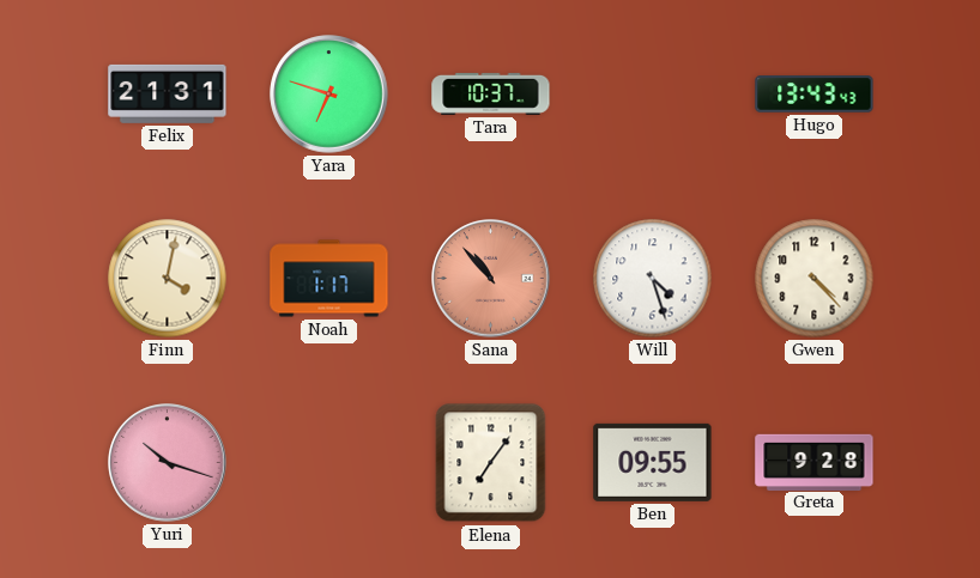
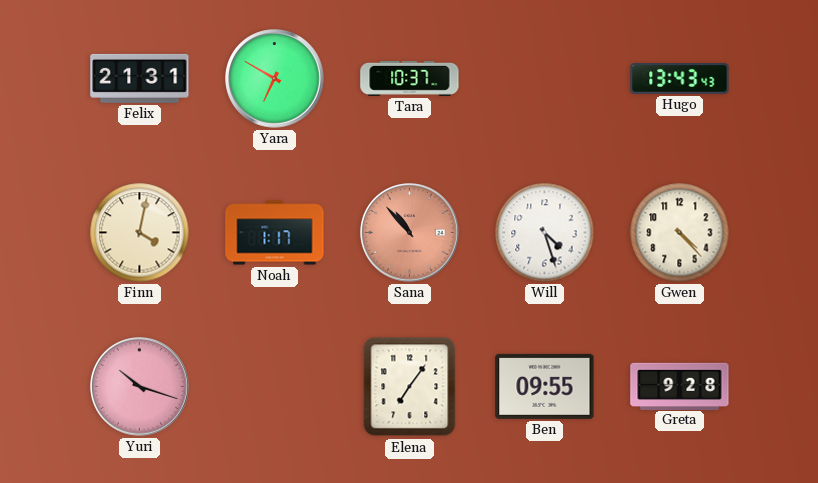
Yara: 6:48 -> 6:50
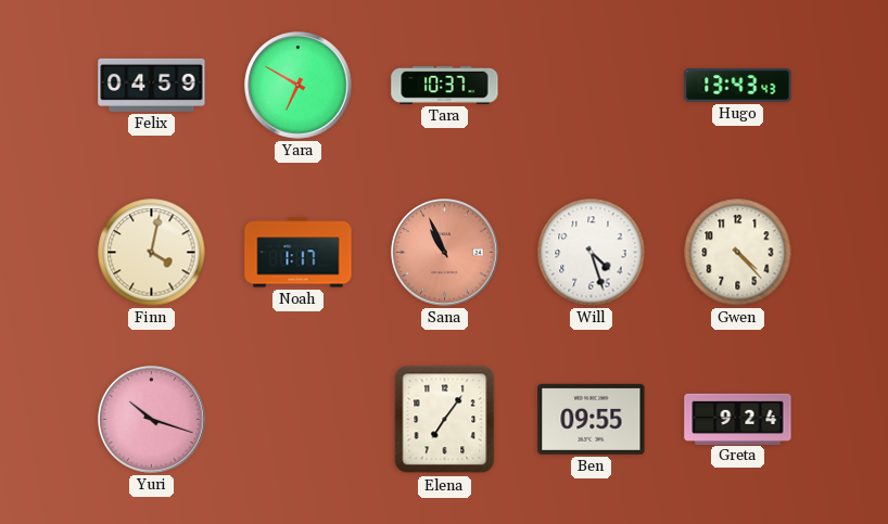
Felix: 21:31 -> 04:59
Sana: 10:53 -> 10:56
Greta: 9:28 -> 9:24
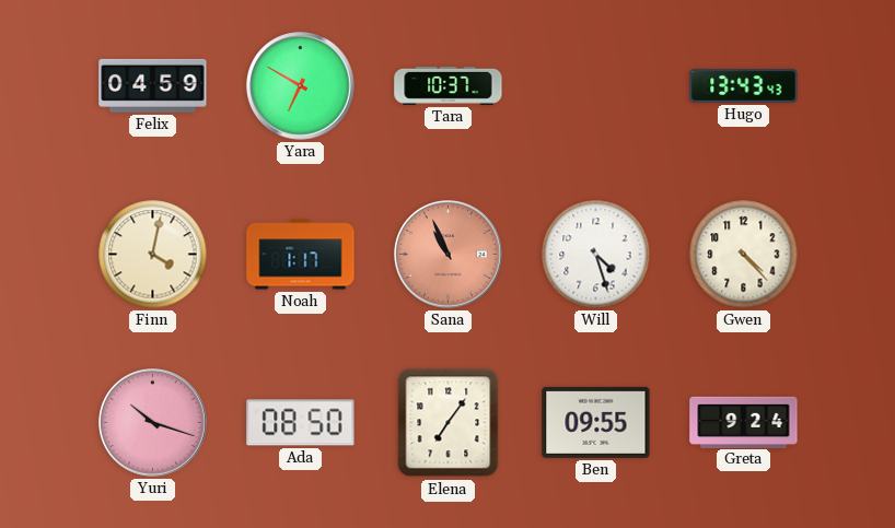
Ada: none -> 08:50
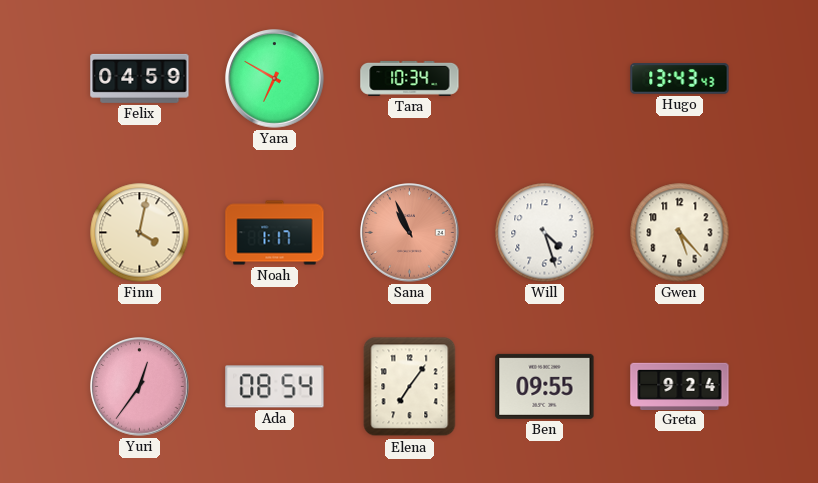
Tara: 10:37 -> 10:34
Gwen: 4:23 -> 5:23
Yuri: 10:18 -> 12:36
Ada: 08:50 -> 08:54
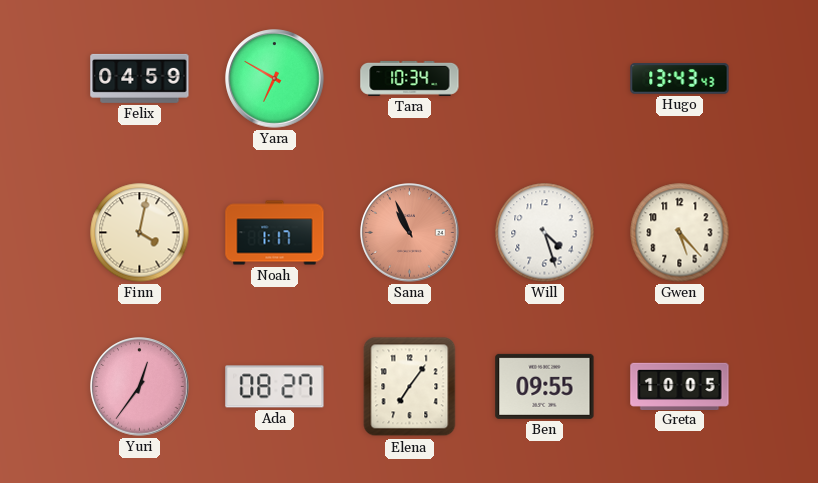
Ada: 08:54 -> 08:27
Greta: 9:24 -> 10:05
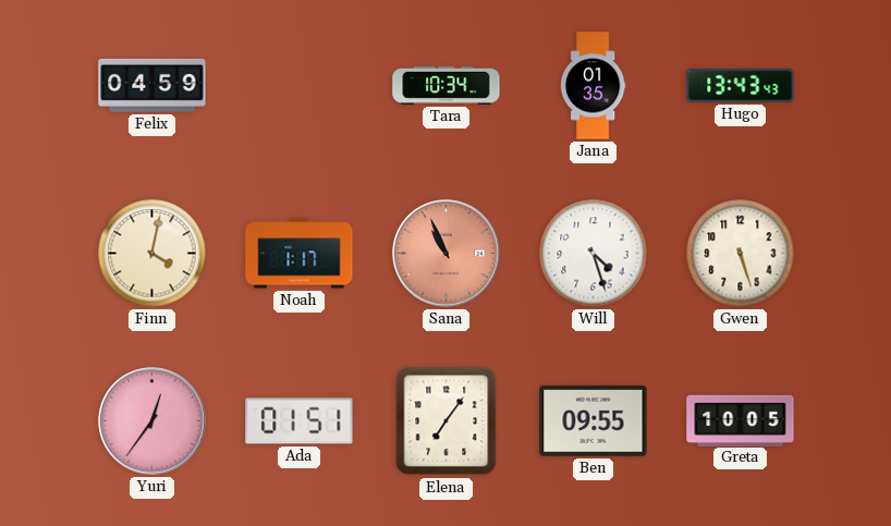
Yara: 6:50 -> none
Jana: none -> 01:35
Gwen: 5:23 -> 5:27
Ada: 08:27 -> 01:51
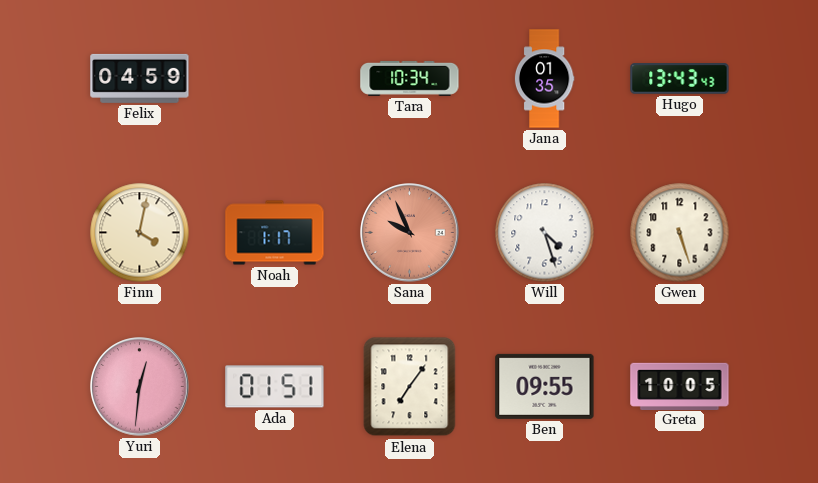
Sana: 10:56 -> 9:56
Yuri: 12:36 -> 12:31
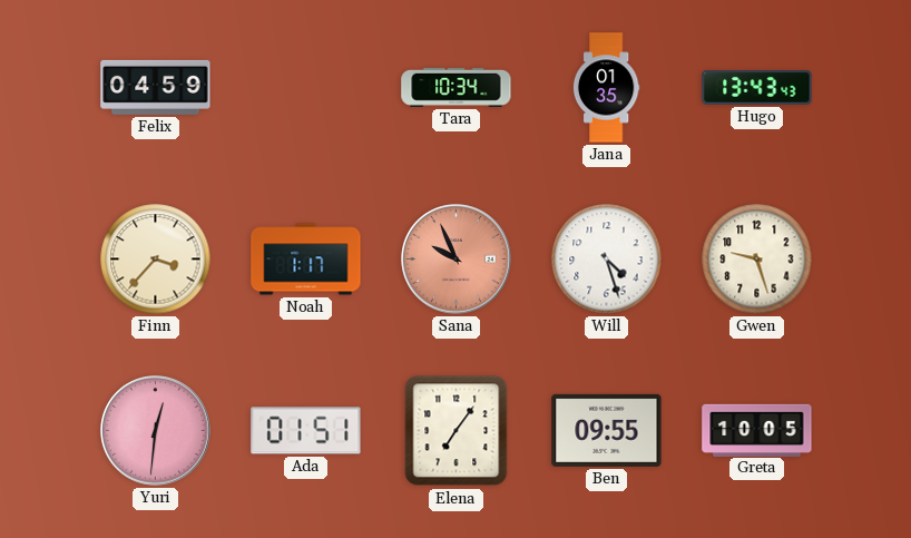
Finn: 4:02 -> 3:37
Gwen: 5:27 -> 9:27
